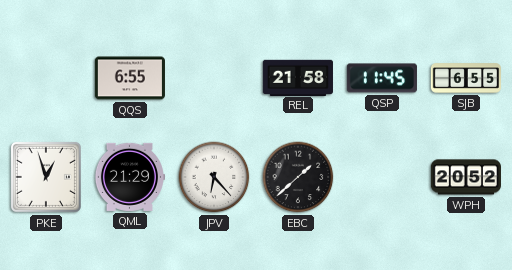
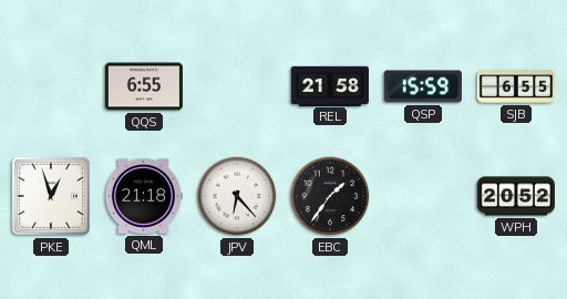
QSP: 11:45 -> 15:59
QML: 21:29 -> 21:18
EBC: 1:38 -> 1:36
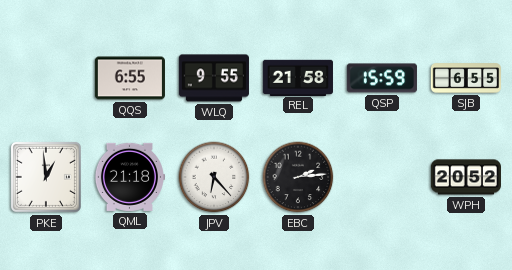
WLQ: none -> 9:55
PKE: 12:57 -> 12:59
EBC: 1:36 -> 2:14
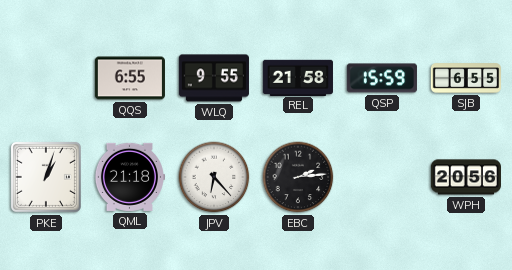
PKE: 12:59 -> 1:03
WPH: 20:52 -> 20:56
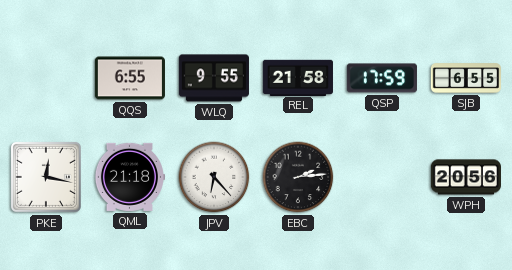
QSP: 15:59 -> 17:59
PKE: 1:03 -> 12:17
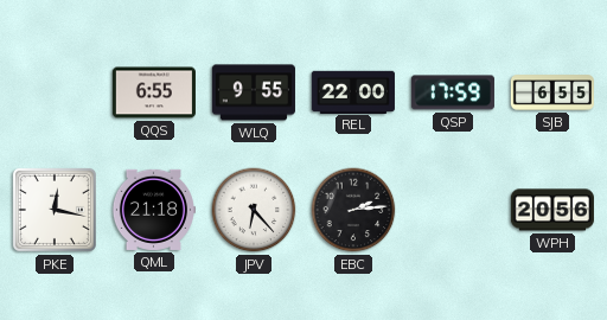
REL: 21:58 -> 22:00
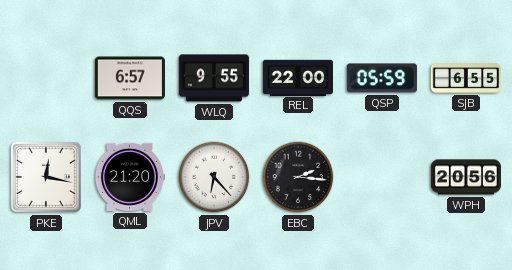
QQS: 6:55 -> 6:57
QSP: 17:59 -> 05:59
QML: 21:18 -> 21:20
EBC: 2:14 -> 2:16
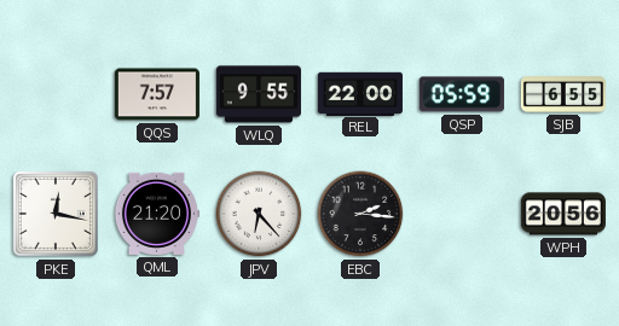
QQS: 6:57 -> 7:57
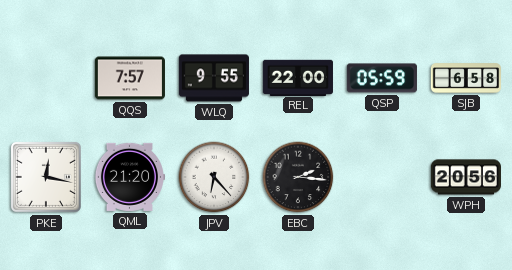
SJB: 6:55 -> 6:58
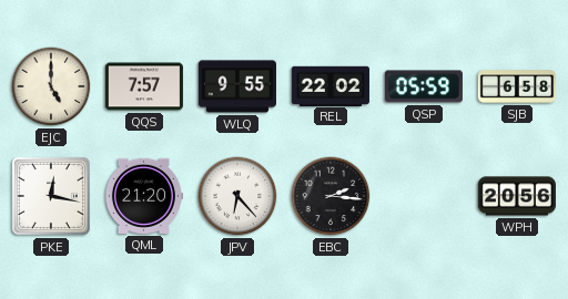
EJC: none -> 5:00
REL: 22:00 -> 22:02
